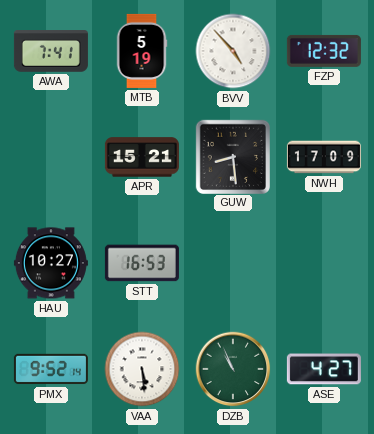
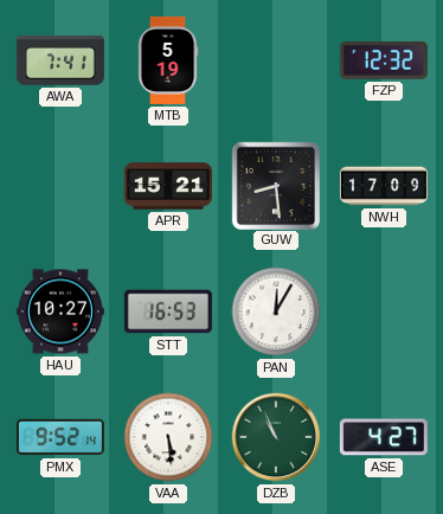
BVV: 4:53 -> none
PAN: none -> 12:05
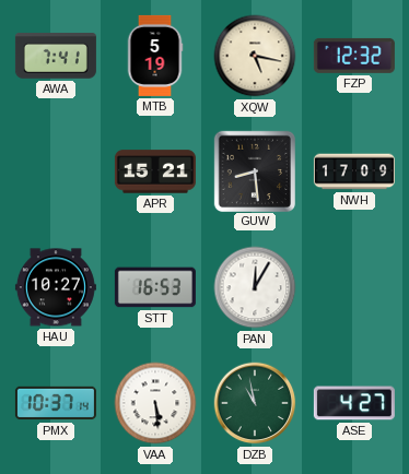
XQW: none -> 5:17
PMX: 9:52 -> 10:37
DZB: 10:56 -> 10:58
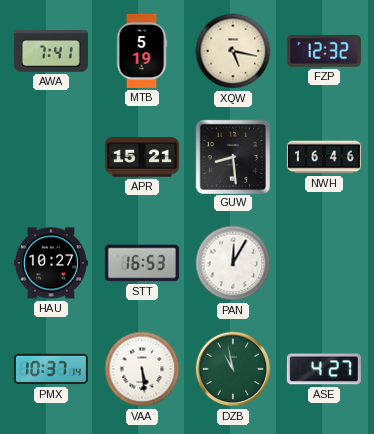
NWH: 17:09 -> 16:46
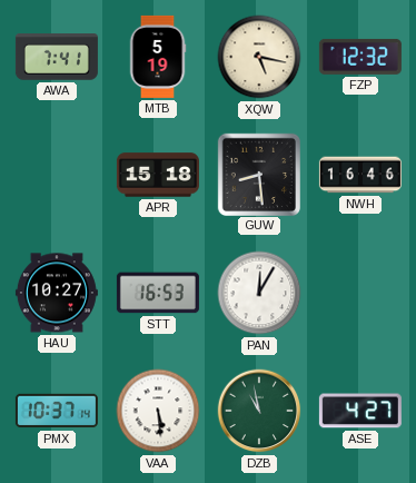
APR: 15:21 -> 15:18
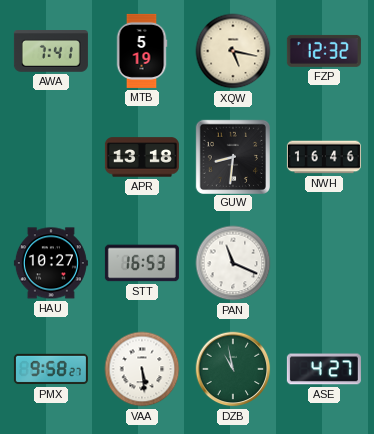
APR: 15:18 -> 13:18
GUW: 8:29 -> 8:31
PAN: 12:05 -> 11:19
PMX: 10:37 -> 9:58
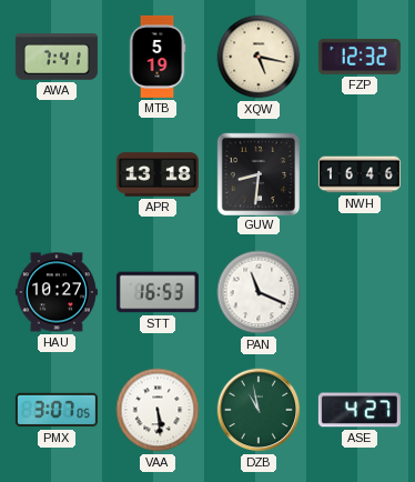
PMX: 9:58 -> 3:07
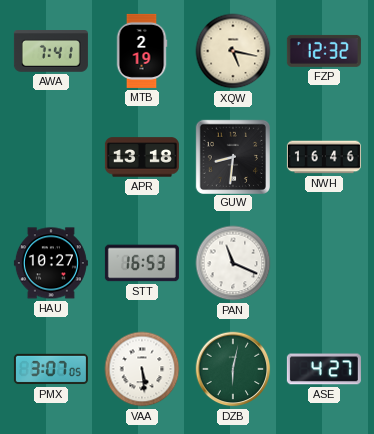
MTB: 5:19 -> 2:19
DZB: 10:58 -> 6:02
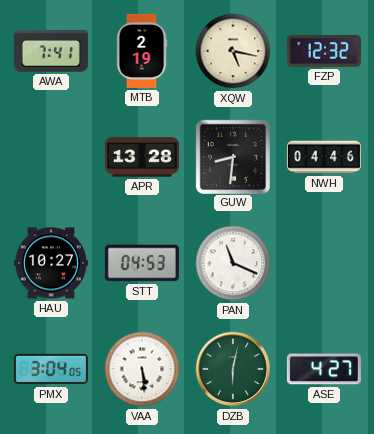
APR: 13:18 -> 13:28
NWH: 16:46 -> 04:46
STT: 16:53 -> 04:53
PMX: 3:07 -> 3:04
